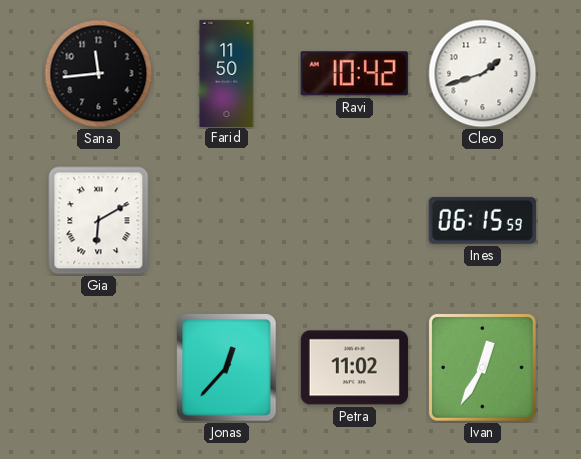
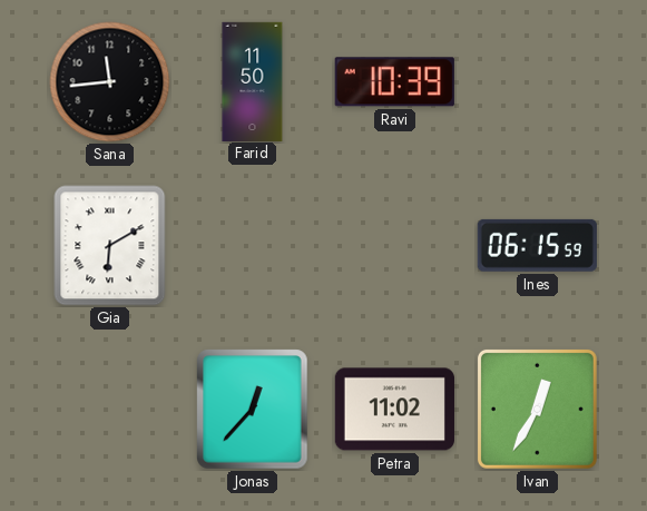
Ravi: 10:42 -> 10:39
Cleo: 1:42 -> none
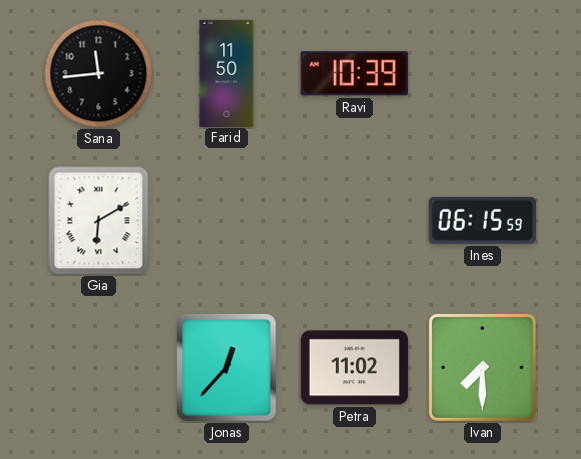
Ivan: 12:35 -> 7:30
